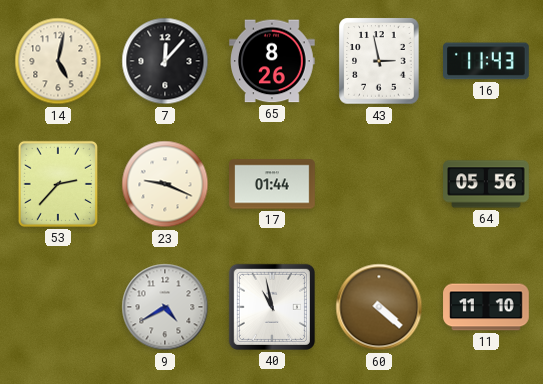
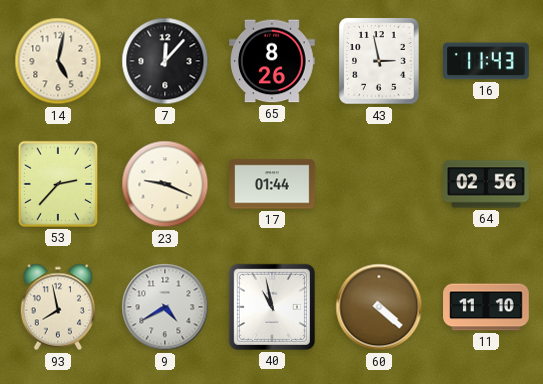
64: 05:56 -> 02:56
93: none -> 7:58
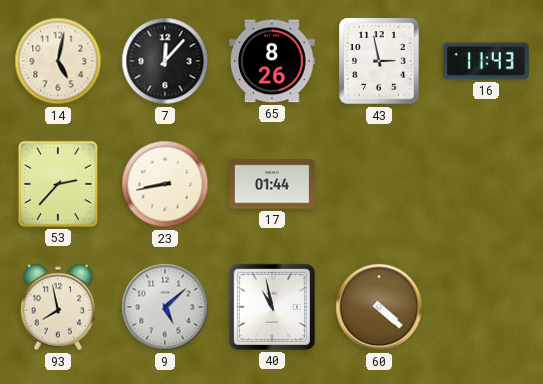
23: 9:19 -> 8:43
64: 02:56 -> none
9: 4:40 -> 5:08
11: 11:10 -> none
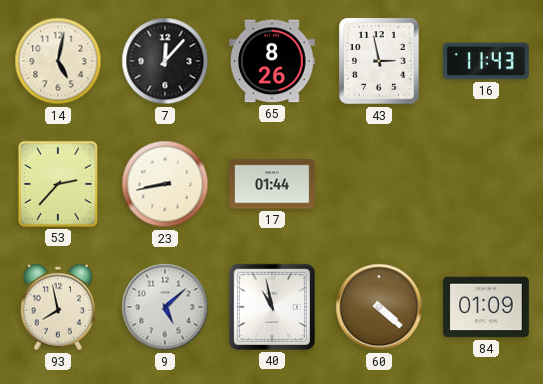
84: none -> 01:09
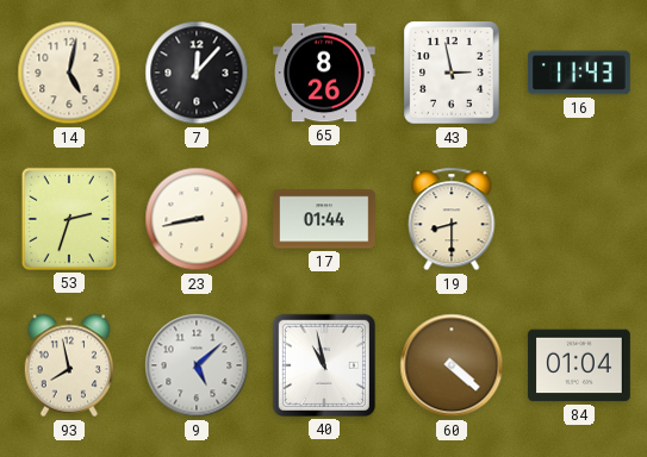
53: 2:37 -> 2:33
19: none -> 8:30
84: 01:09 -> 01:04
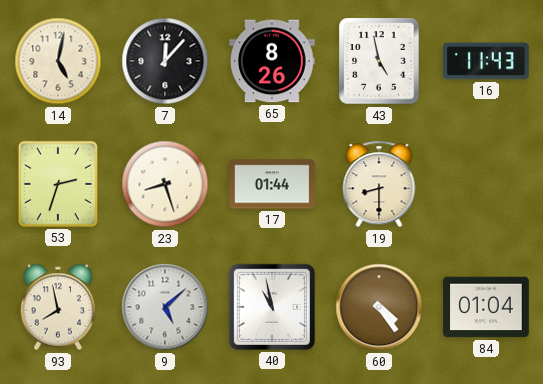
43: 2:58 -> 4:58
23: 8:43 -> 8:27
60: 4:22 -> 4:24
